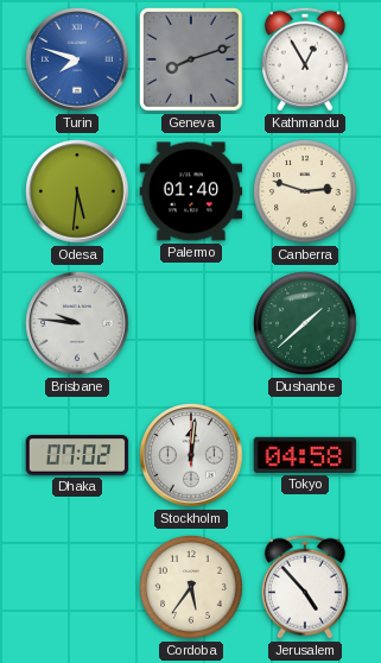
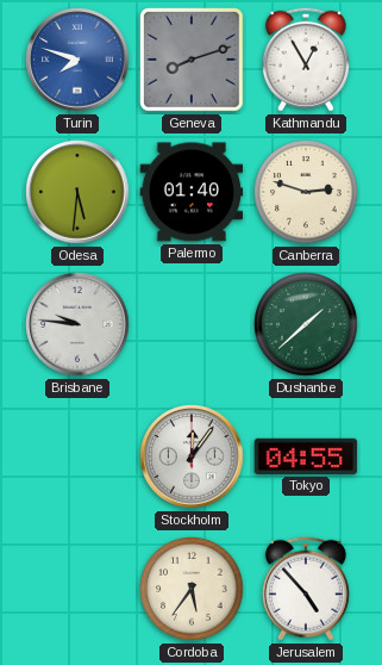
Dhaka: 07:02 -> none
Stockholm: 12:01 -> 12:06
Tokyo: 04:58 -> 04:55
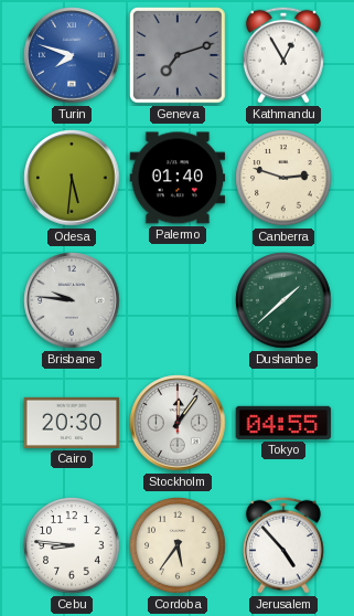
Geneva: 8:12 -> 7:12
Cairo: none -> 20:30
Cebu: none -> 8:46
